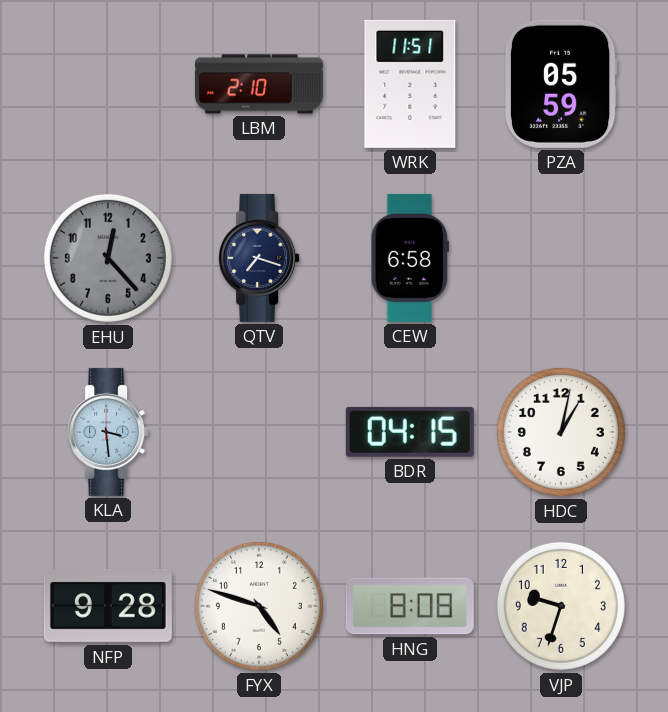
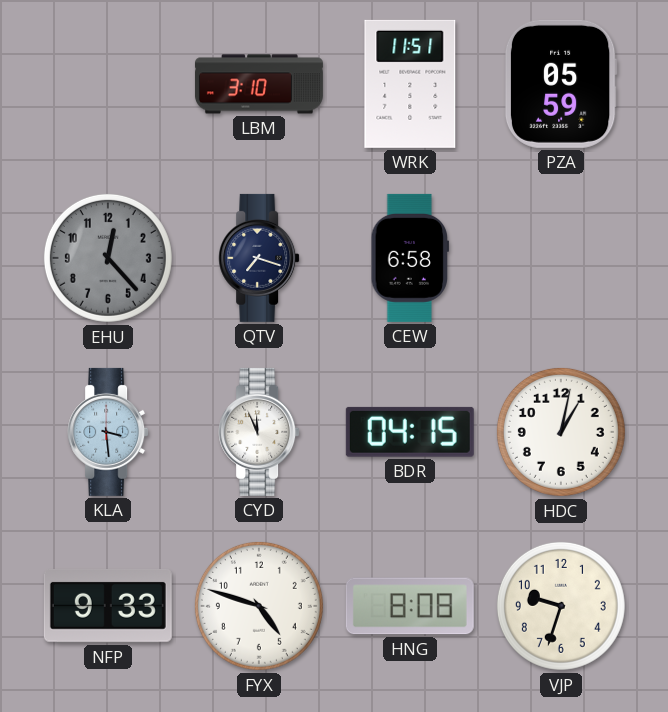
LBM: 2:10 -> 3:10
CYD: none -> 11:56
NFP: 9:28 -> 9:33
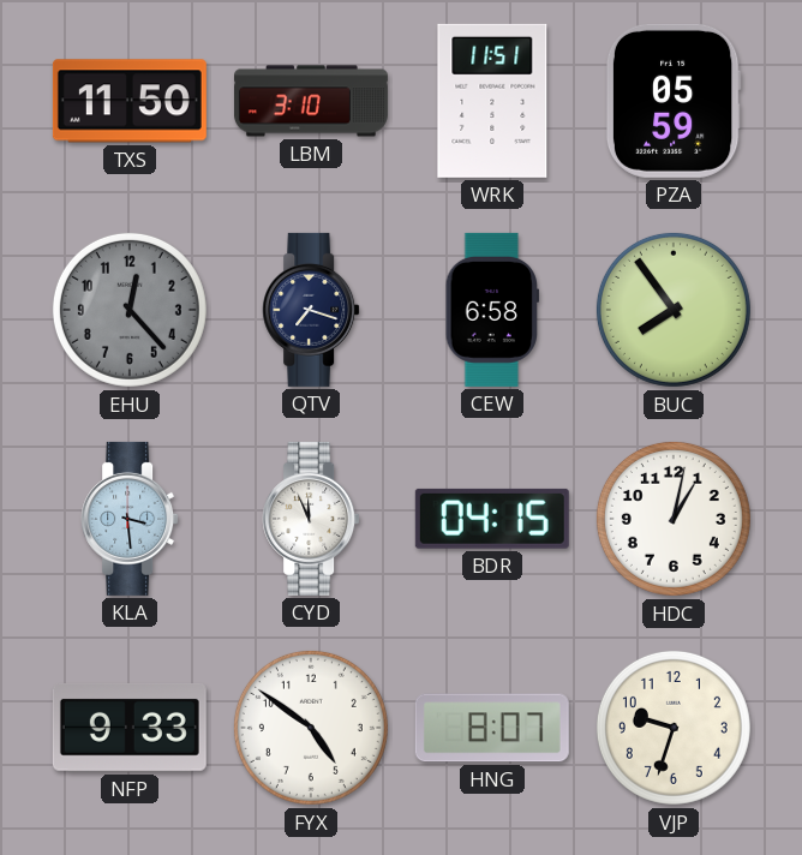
TXS: none -> 11:50
BUC: none -> 7:54
FYX: 4:48 -> 4:51
HNG: 8:08 -> 8:07
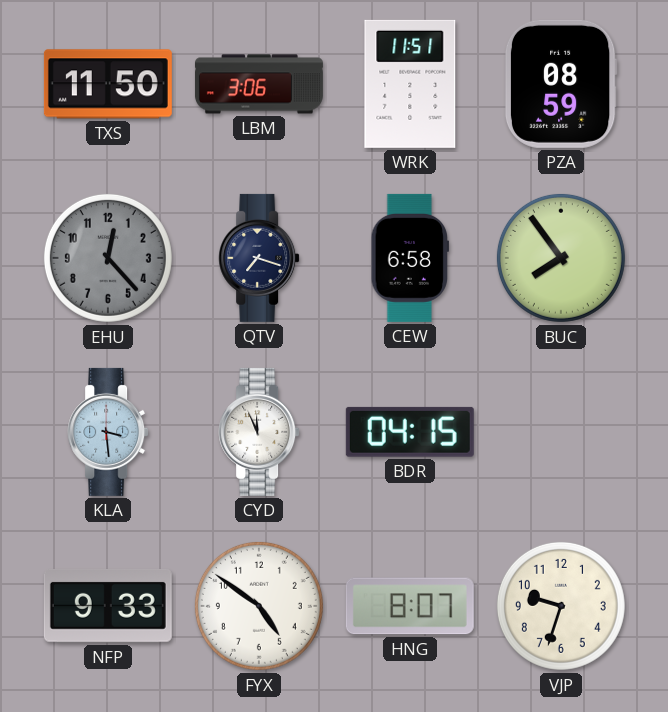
LBM: 3:10 -> 3:06
PZA: 05:59 -> 08:59
HDC: 1:02 -> none
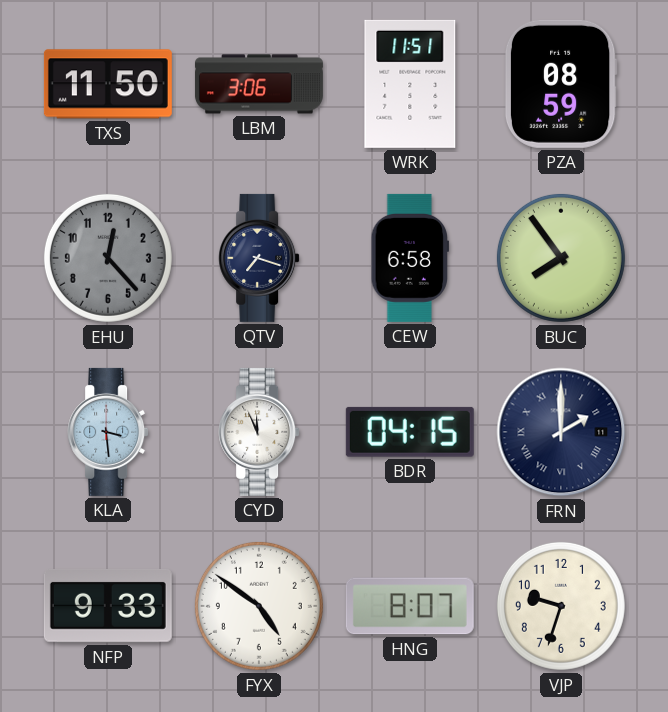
FRN: none -> 2:00
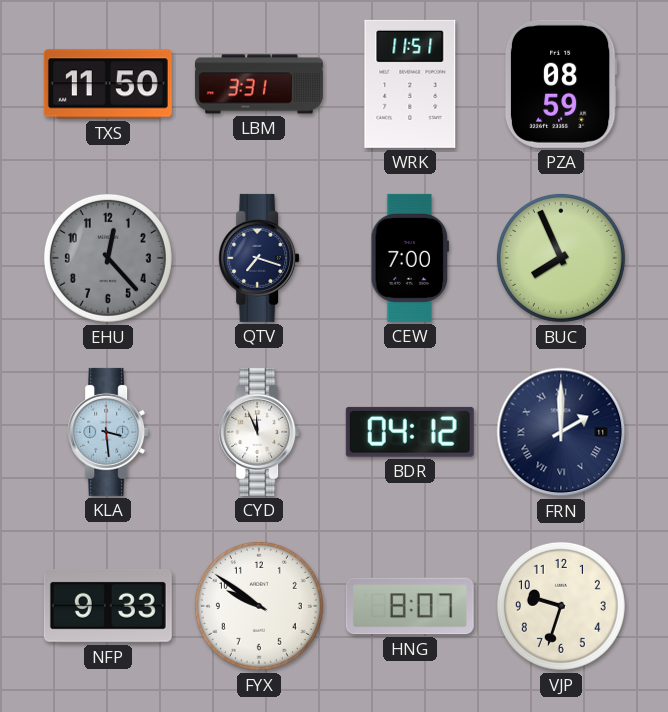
LBM: 3:06 -> 3:31
CEW: 6:58 -> 7:00
BUC: 7:54 -> 7:56
BDR: 04:15 -> 04:12
FYX: 4:51 -> 9:51
